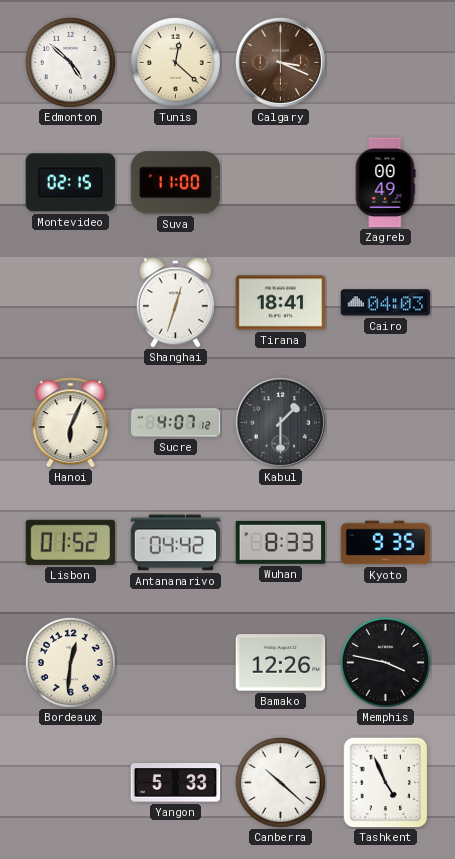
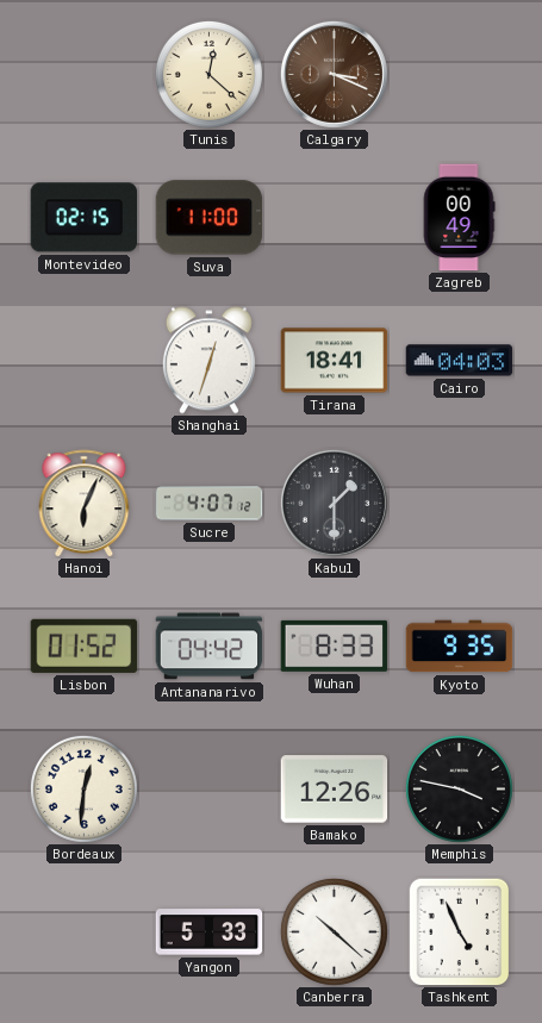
Edmonton: 4:52 -> none
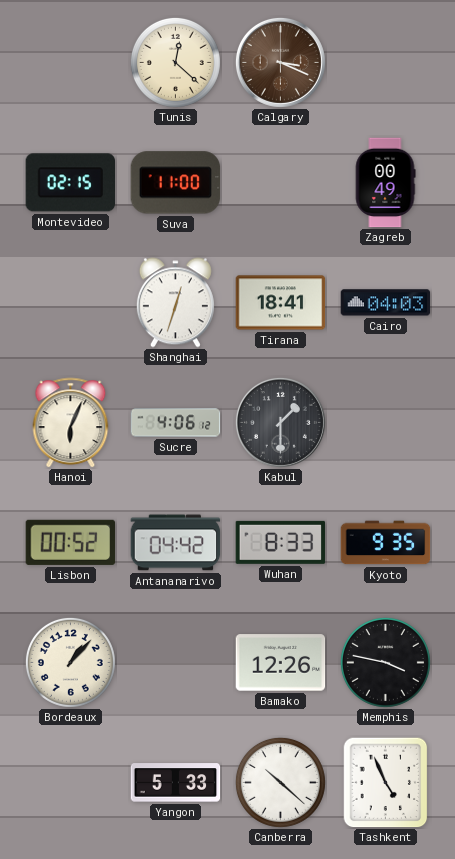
Sucre: 4:07 -> 4:06
Lisbon: 01:52 -> 00:52
Bordeaux: 12:31 -> 1:07
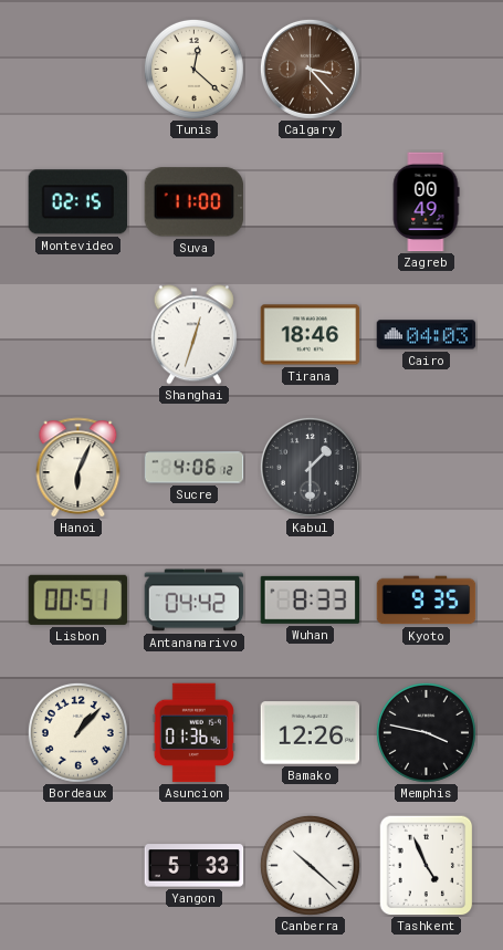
Calgary: 3:19 -> 3:23
Tirana: 18:41 -> 18:46
Lisbon: 00:52 -> 00:51
Asuncion: none -> 01:36
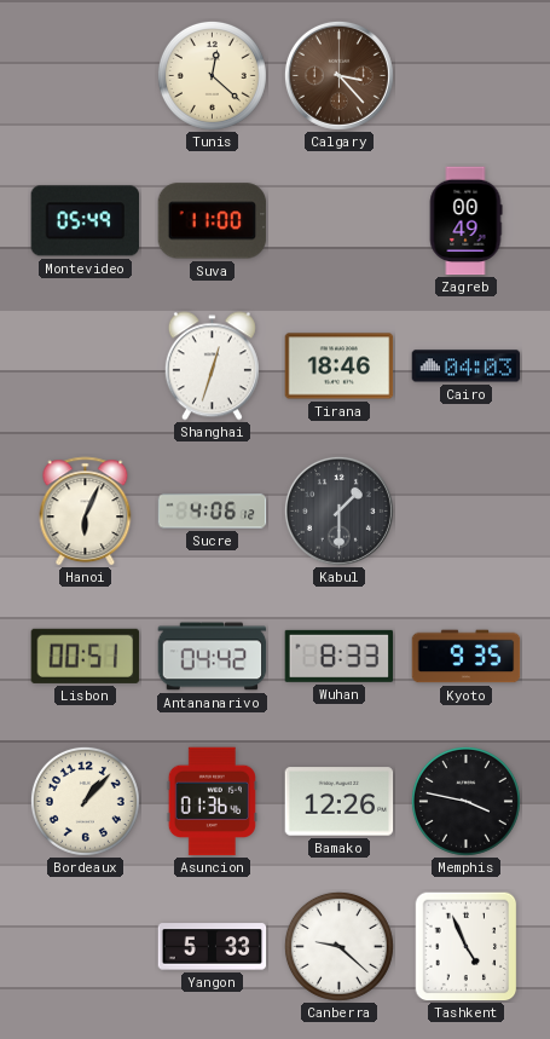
Montevideo: 02:15 -> 05:49
Canberra: 10:22 -> 9:22
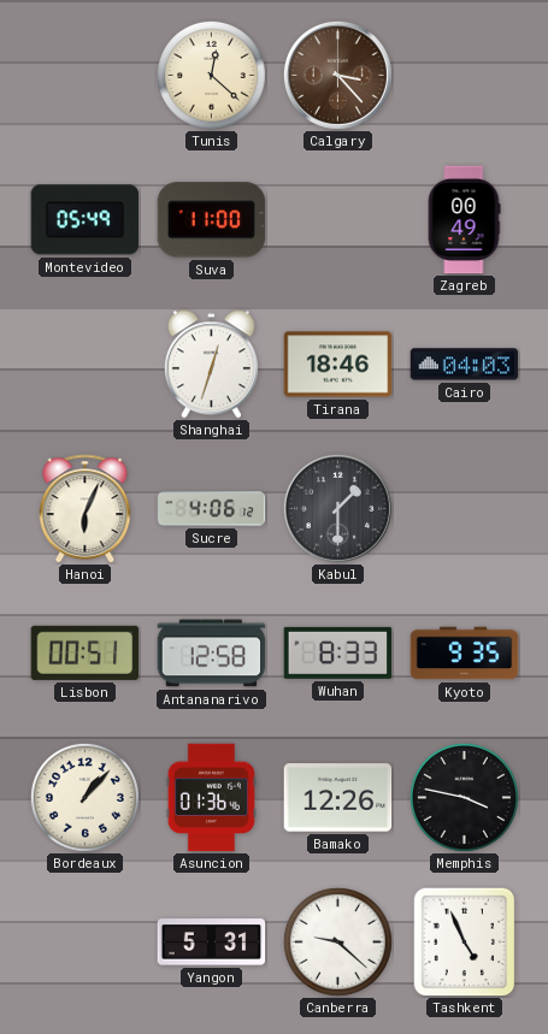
Antananarivo: 04:42 -> 12:58
Yangon: 5:33 -> 5:31
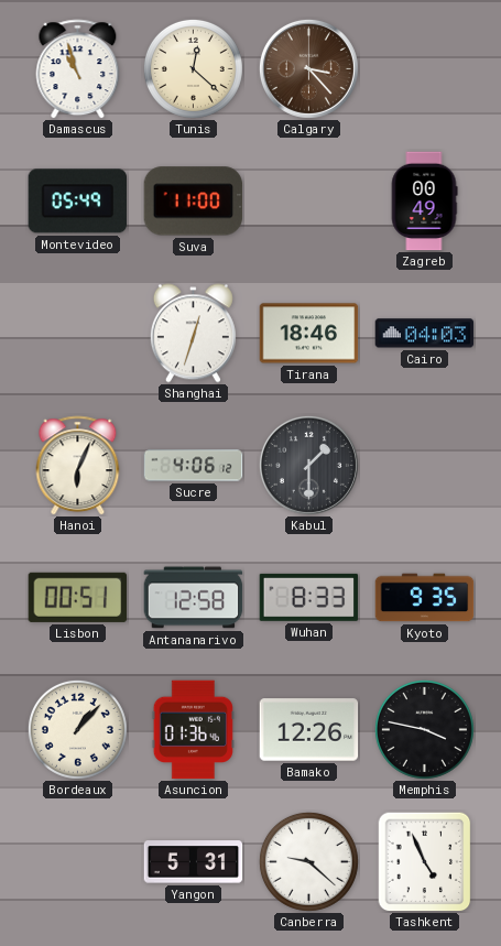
Damascus: none -> 10:57
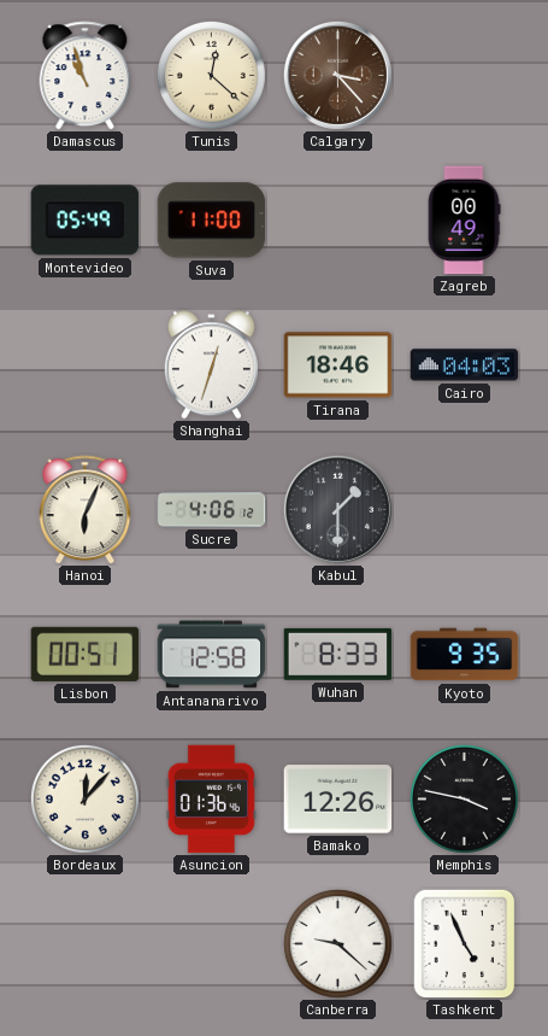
Bordeaux: 1:07 -> 12:07
Yangon: 5:31 -> none
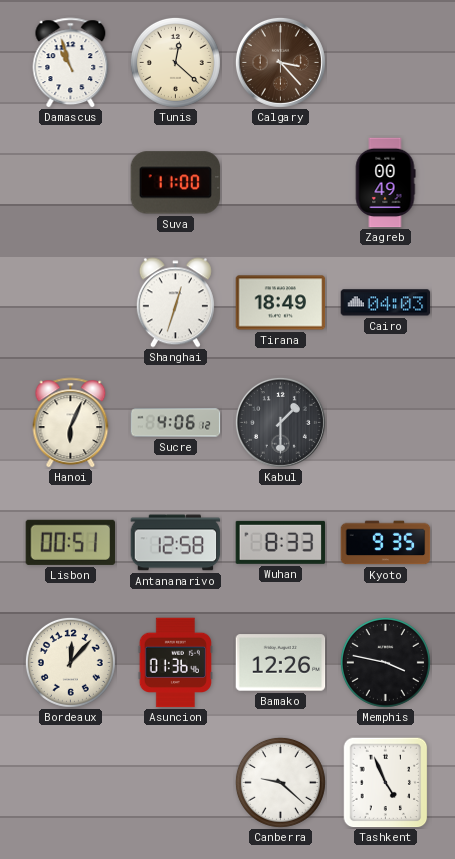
Montevideo: 05:49 -> none
Tirana: 18:46 -> 18:49
